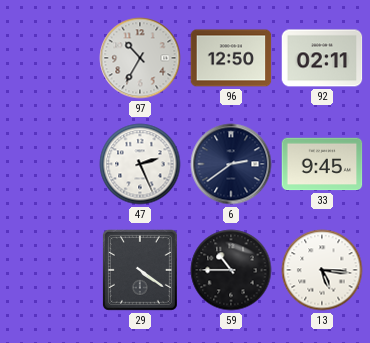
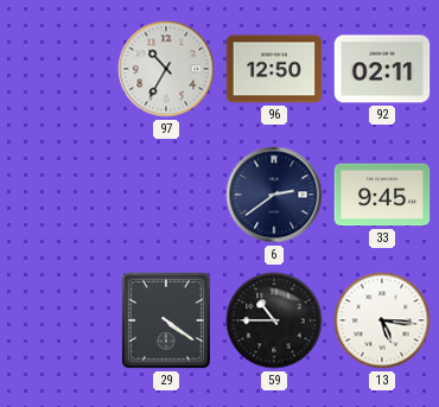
47: 2:26 -> none
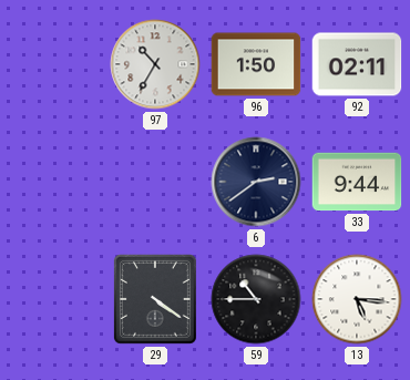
96: 12:50 -> 1:50
33: 9:45 -> 9:44
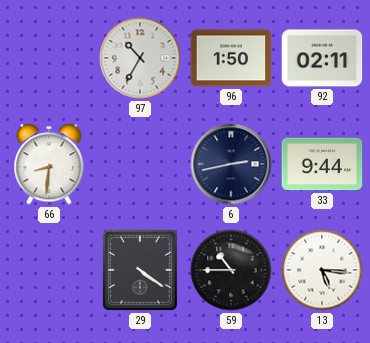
66: none -> 8:31
6: 2:39 -> 2:43
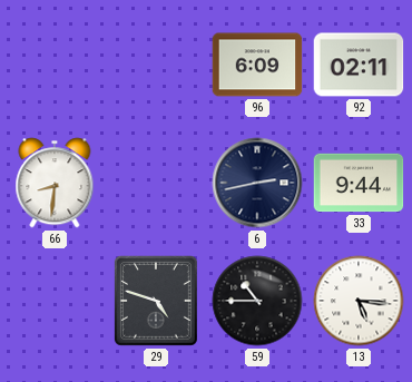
97: 10:35 -> none
96: 1:50 -> 6:09
29: 4:21 -> 4:48
